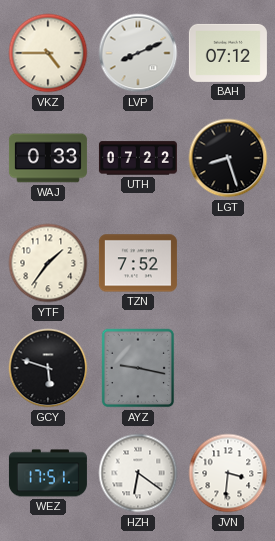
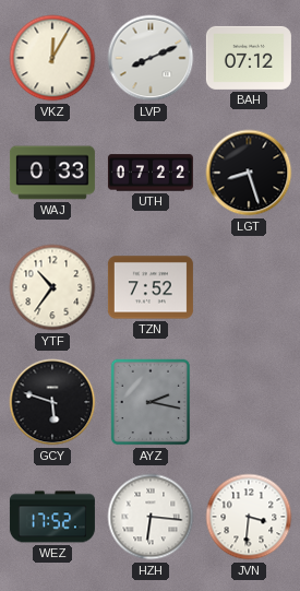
VKZ: 4:45 -> 12:05
YTF: 1:36 -> 10:36
AYZ: 9:17 -> 2:17
WEZ: 17:51 -> 17:52
HZH: 6:21 -> 6:16
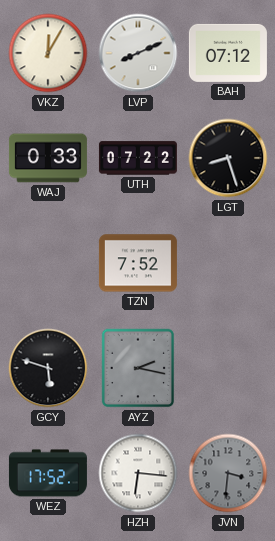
YTF: 10:36 -> none
JVN dial: white -> grey
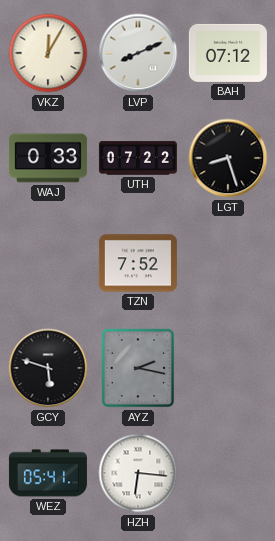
WEZ: 17:52 -> 05:41
JVN: 3:31 -> none
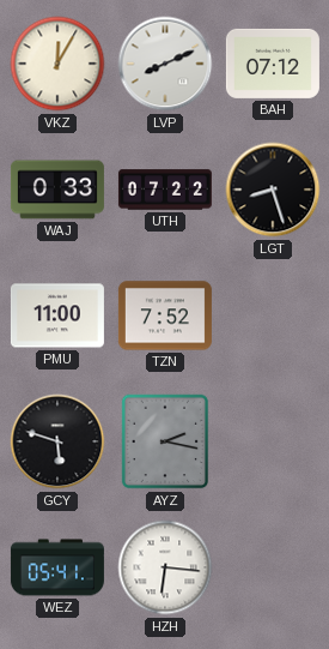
PMU: none -> 11:00
